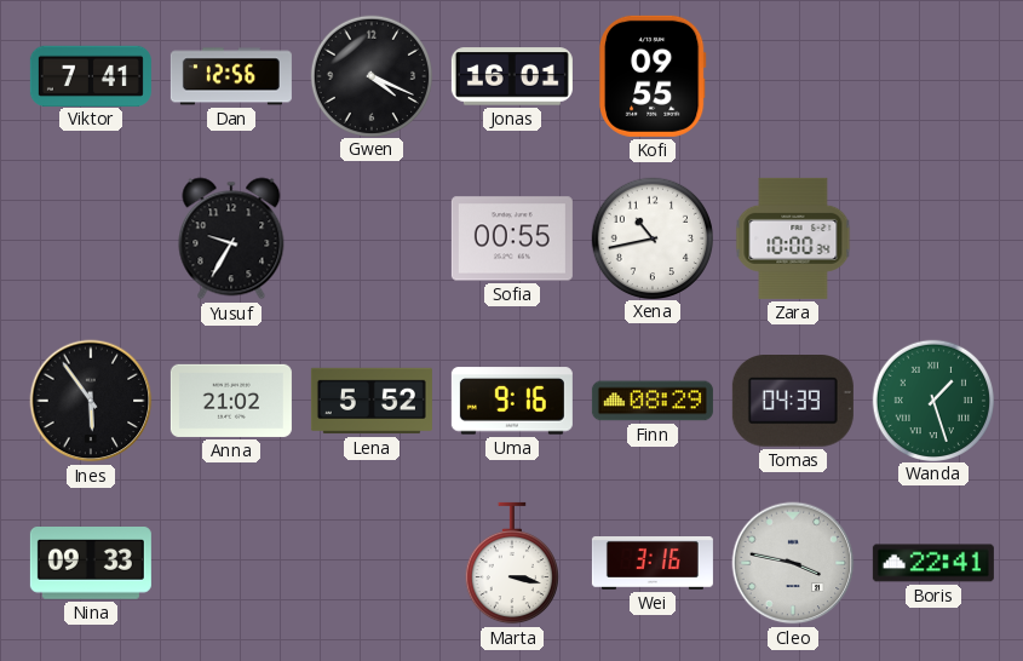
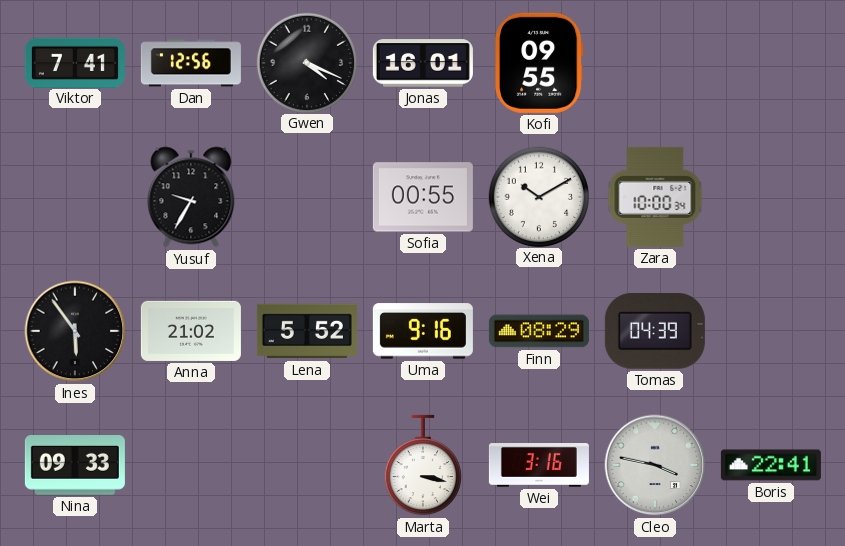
Xena: 10:43 -> 10:10
Wanda: 1:27 -> none
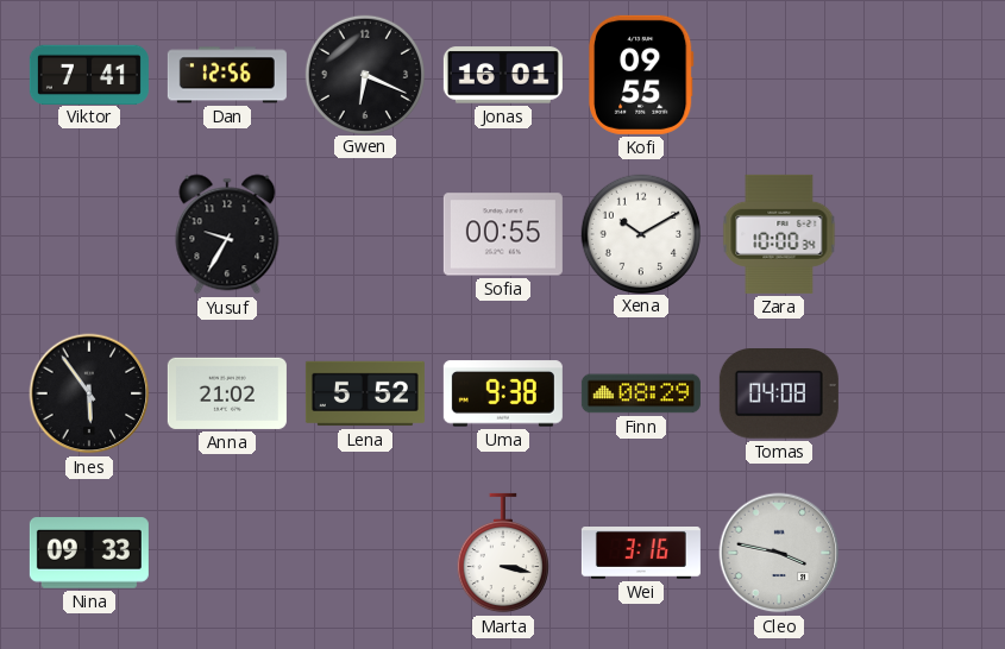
Gwen: 4:19 -> 6:19
Uma: 9:16 -> 9:38
Tomas: 04:39 -> 04:08
Boris: 22:41 -> none
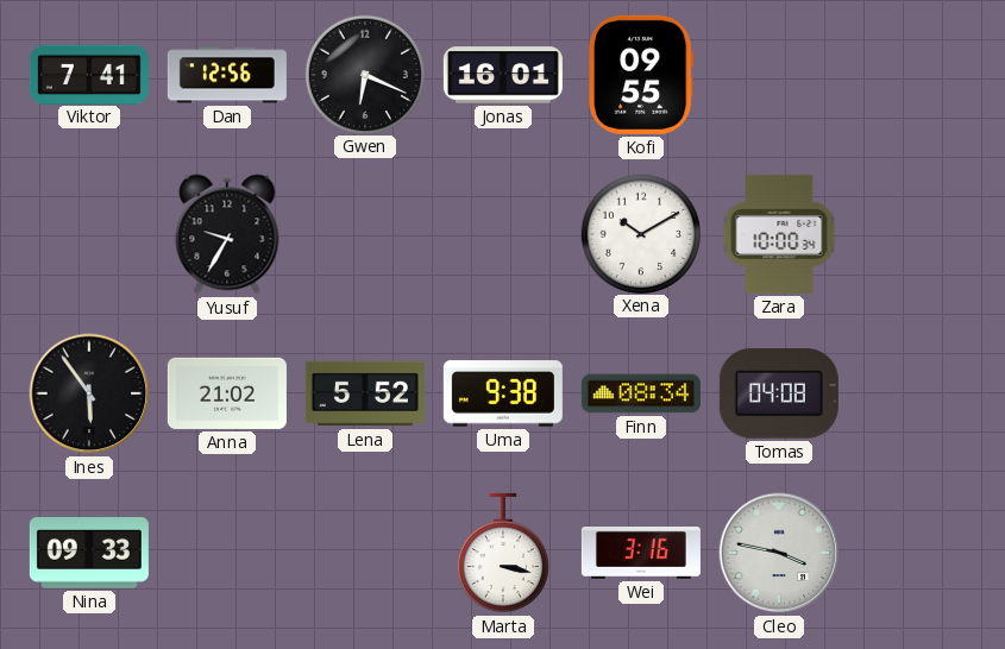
Sofia: 00:55 -> none
Finn: 08:29 -> 08:34
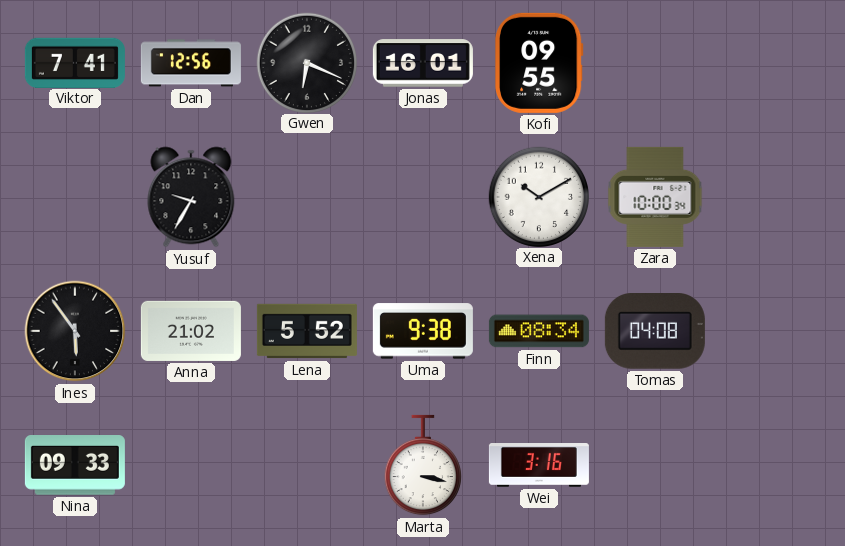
Cleo: 3:47 -> none
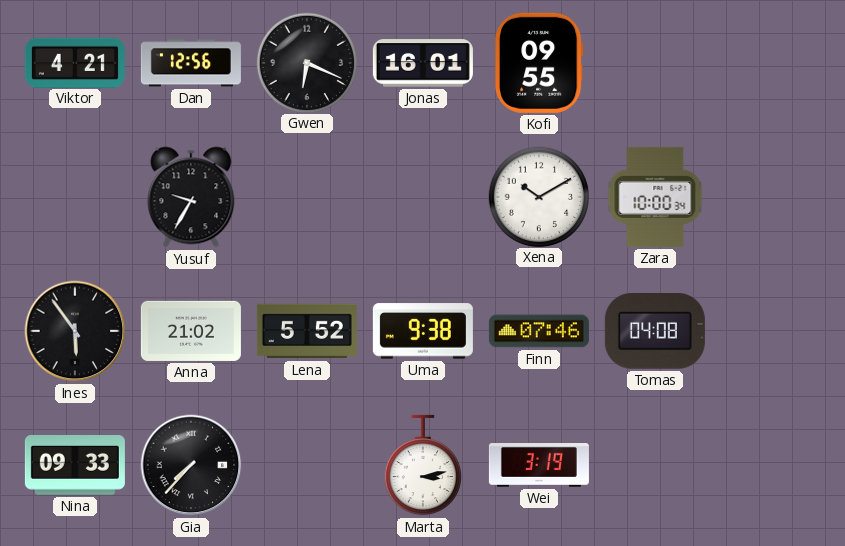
Viktor: 7:41 -> 4:21
Finn: 08:34 -> 07:46
Gia: none -> 7:37
Marta: 3:17 -> 3:13
Wei: 3:16 -> 3:19
